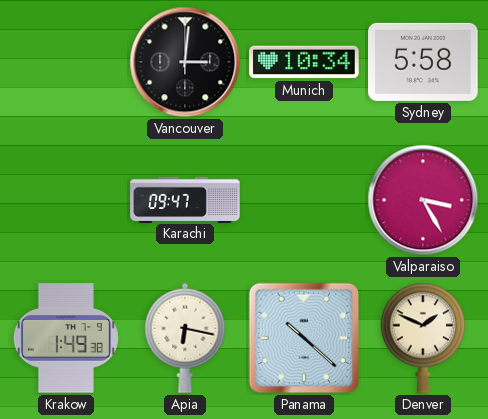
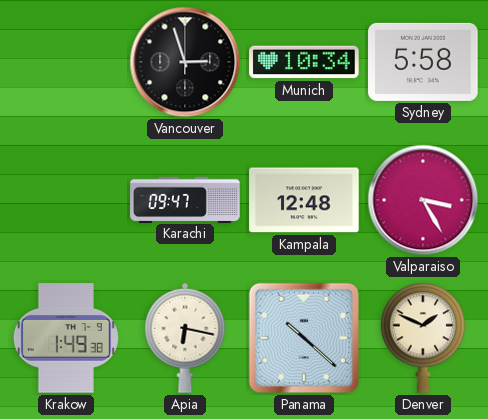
Vancouver: 3:01 -> 2:57
Kampala: none -> 12:48
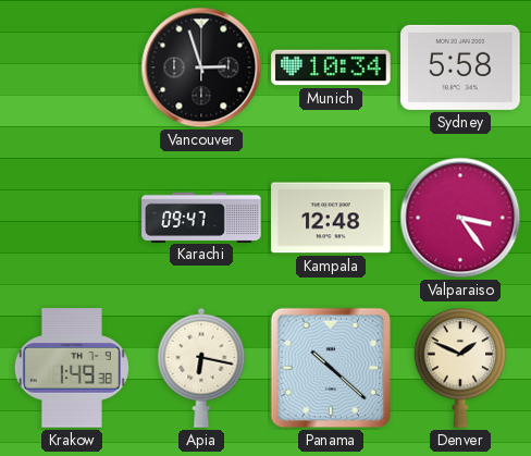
Valparaiso: 3:25 -> 3:24
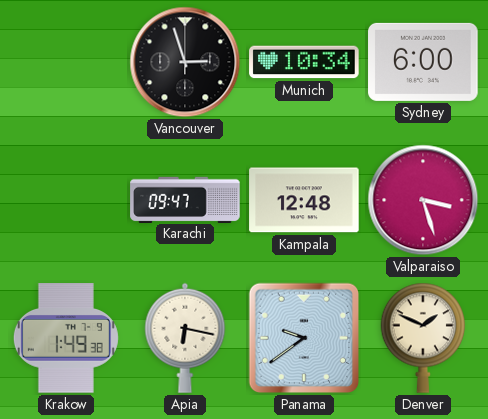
Sydney: 5:58 -> 6:00
Valparaiso: 3:24 -> 3:27
Panama: 10:22 -> 9:39
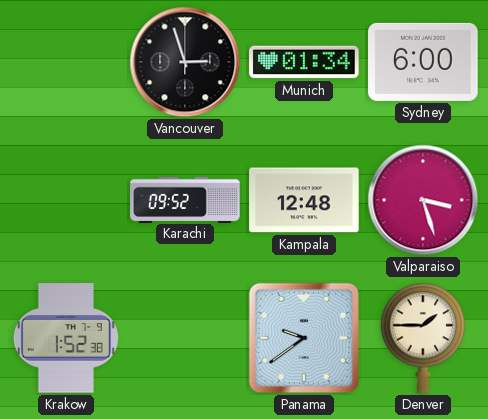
Munich: 10:34 -> 01:34
Karachi: 09:47 -> 09:52
Krakow: 1:49 -> 1:52
Apia: 6:17 -> none
Denver: 1:49 -> 1:45
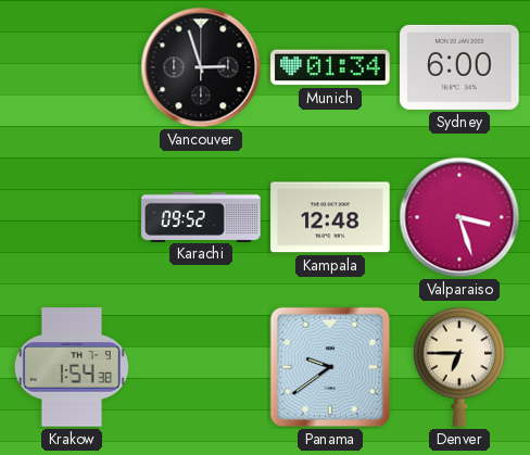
Krakow: 1:52 -> 1:54
Denver: 1:45 -> 6:45
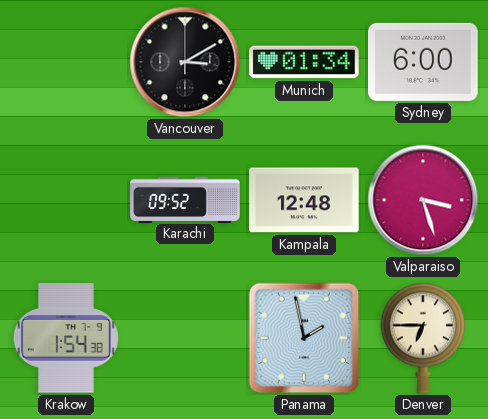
Vancouver: 2:57 -> 3:10
Panama: 9:39 -> 1:58
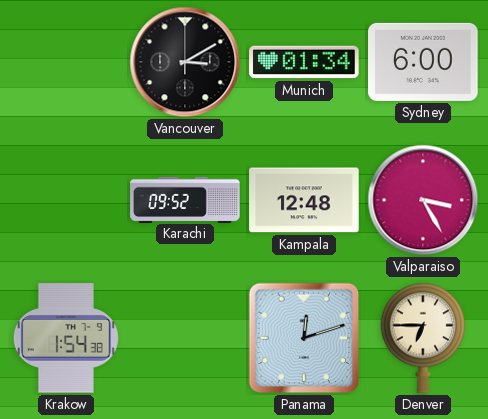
Valparaiso: 3:27 -> 3:25
Panama: 1:58 -> 12:12
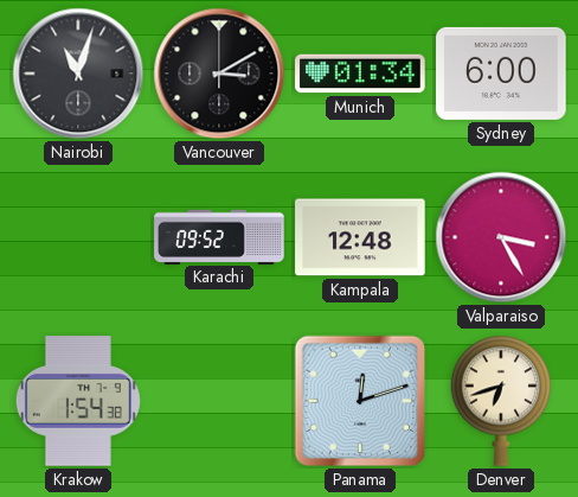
Nairobi: none -> 11:03
Denver: 6:45 -> 6:42
